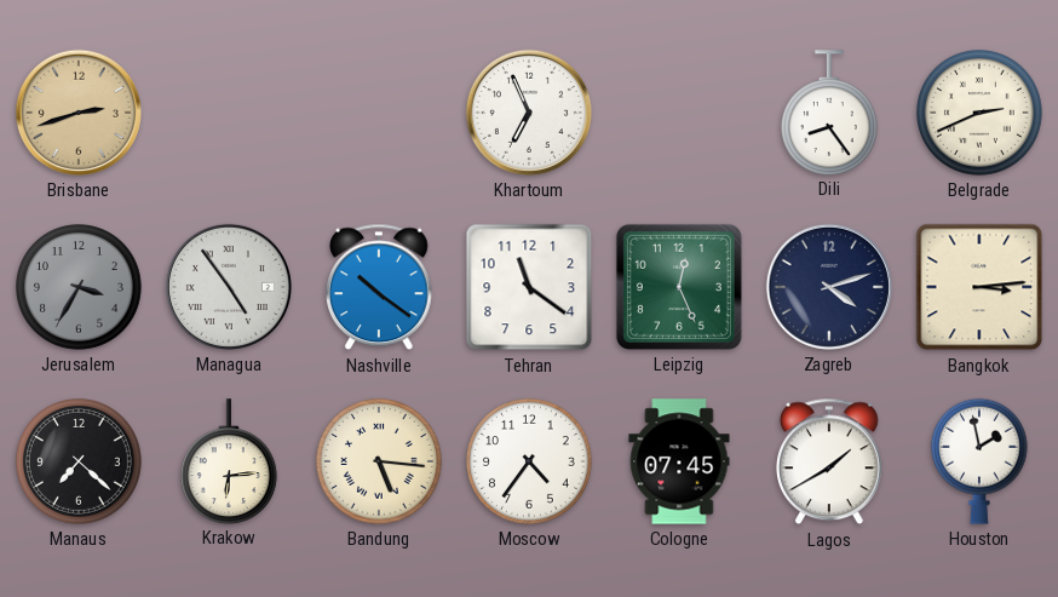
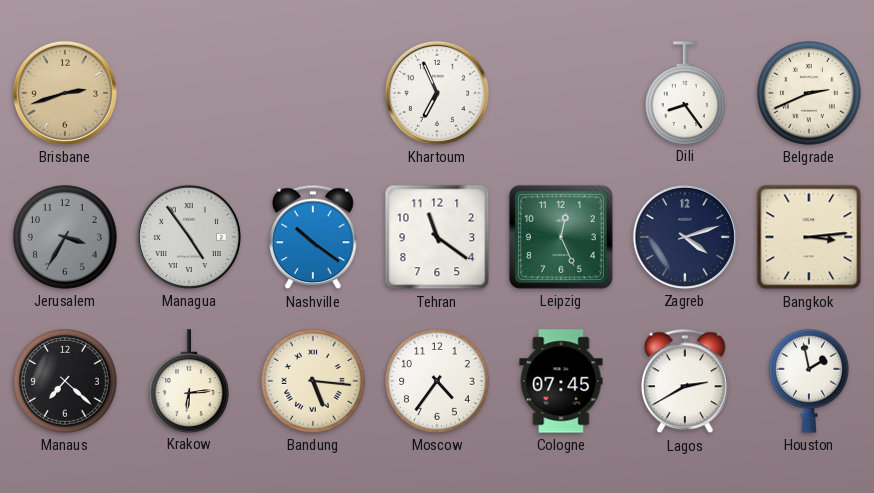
Lagos: 1:40 -> 2:40
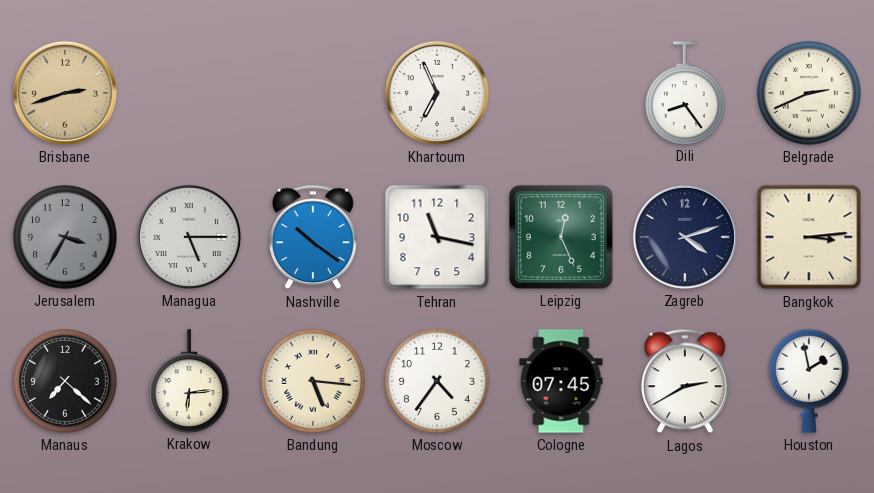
Managua: 4:54 -> 5:15
Tehran: 11:21 -> 11:17
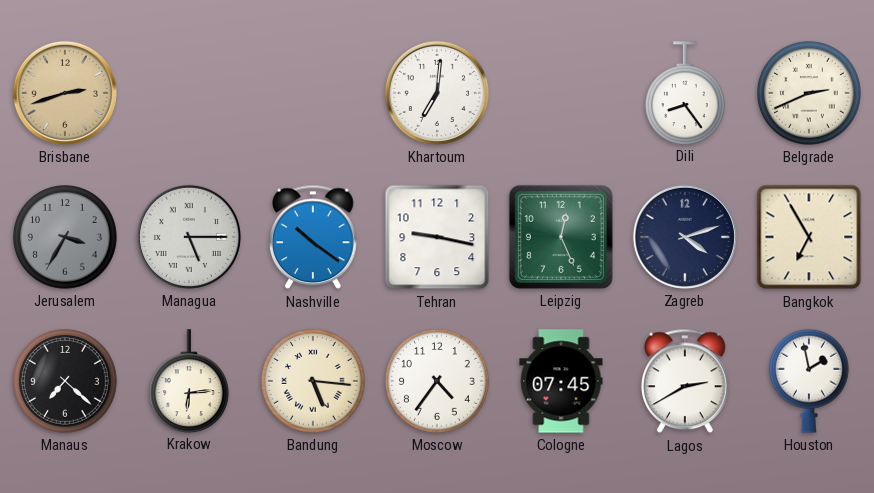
Khartoum: 6:56 -> 7:01
Tehran: 11:17 -> 9:17
Bangkok: 3:14 -> 6:55
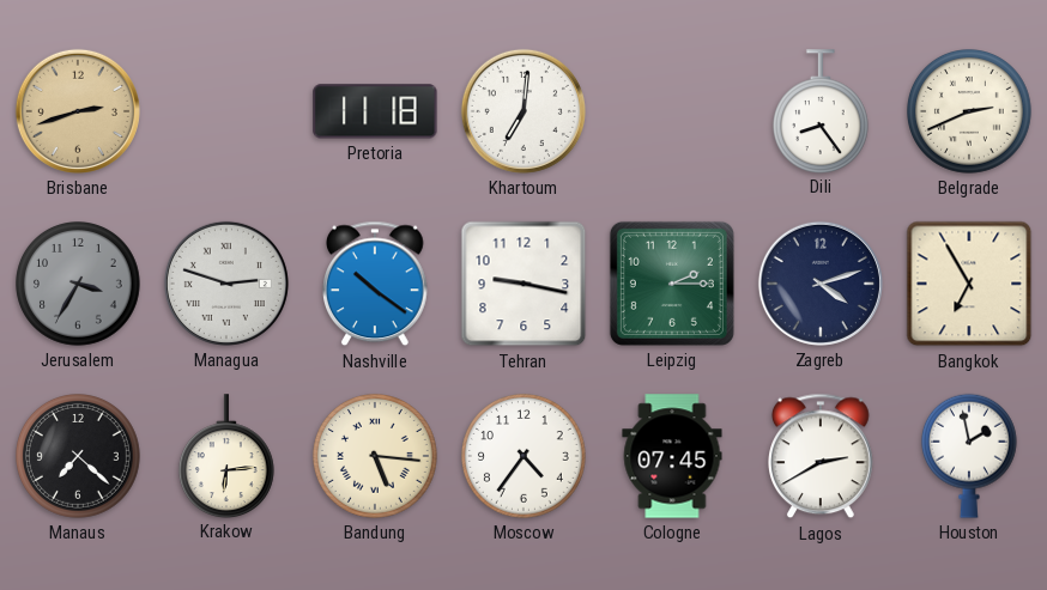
Pretoria: none -> 11:18
Managua: 5:15 -> 2:48
Leipzig: 12:26 -> 2:15
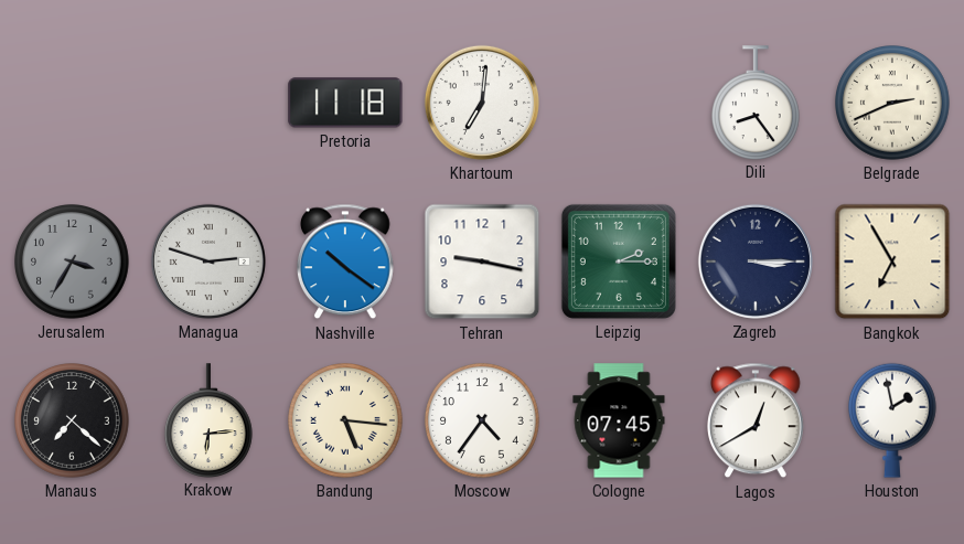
Brisbane: 2:42 -> none
Zagreb: 4:12 -> 3:15
Lagos: 2:40 -> 12:40
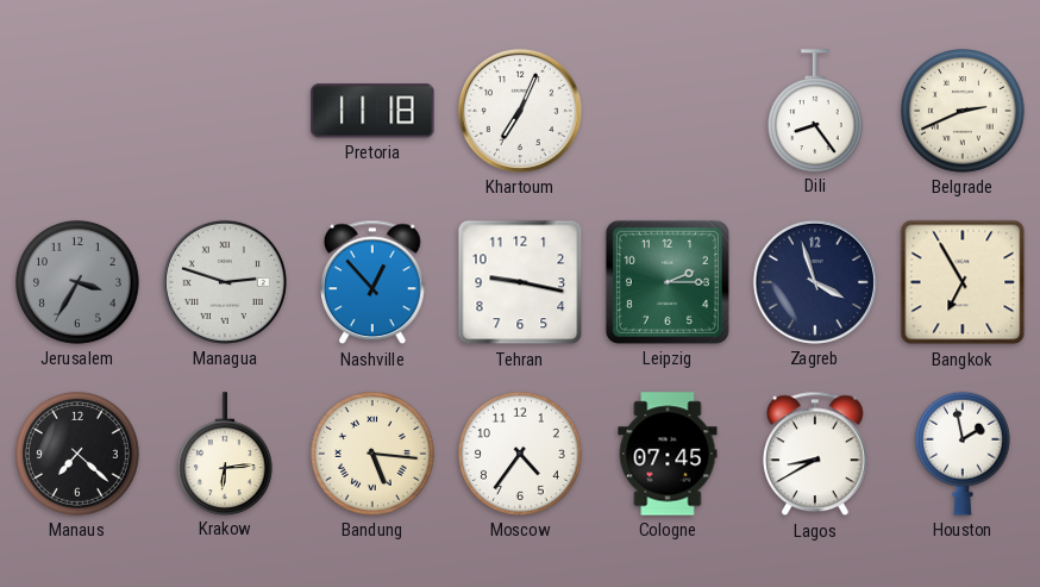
Khartoum: 7:01 -> 7:04
Nashville: 10:21 -> 12:53
Zagreb: 3:15 -> 3:57
Lagos: 12:40 -> 8:40
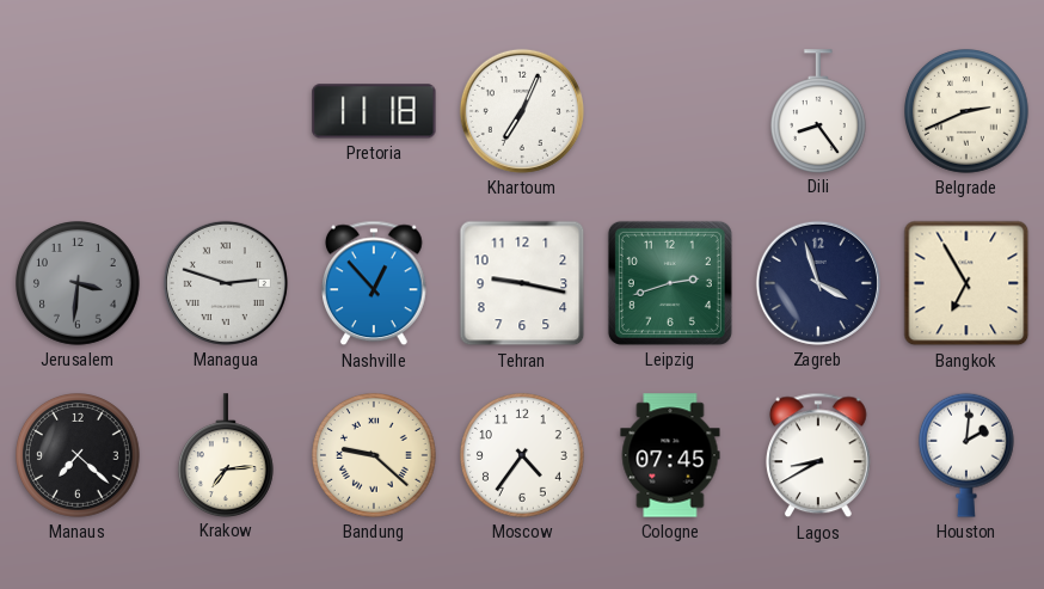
Jerusalem: 3:35 -> 3:31
Leipzig: 2:15 -> 2:42
Krakow: 6:14 -> 7:14
Bandung: 5:16 -> 9:22
Houston: 1:58 -> 2:01
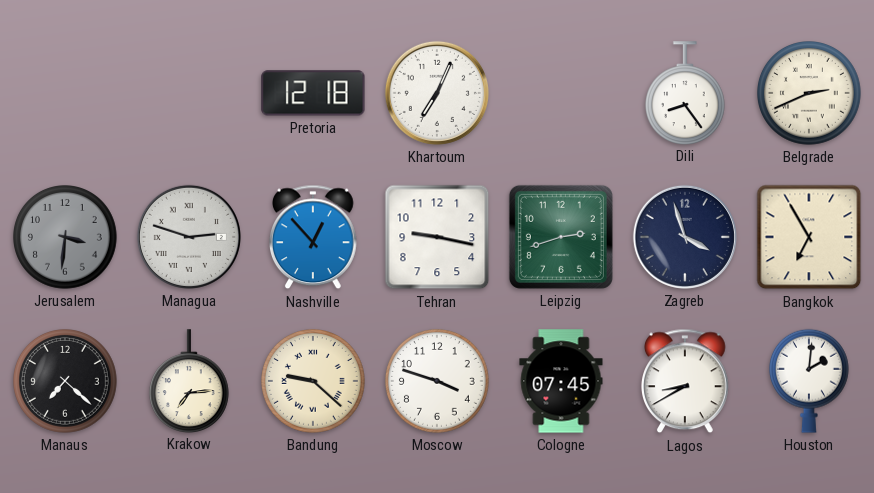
Pretoria: 11:18 -> 12:18
Moscow: 4:36 -> 3:48
